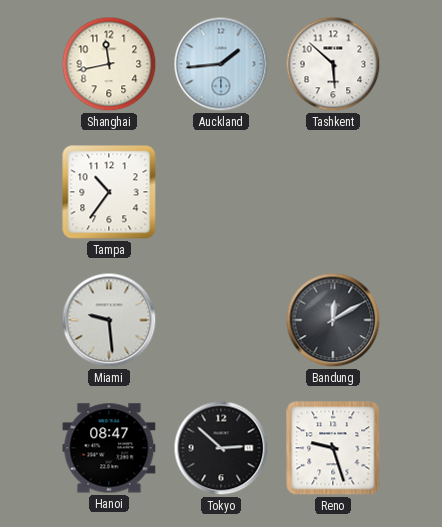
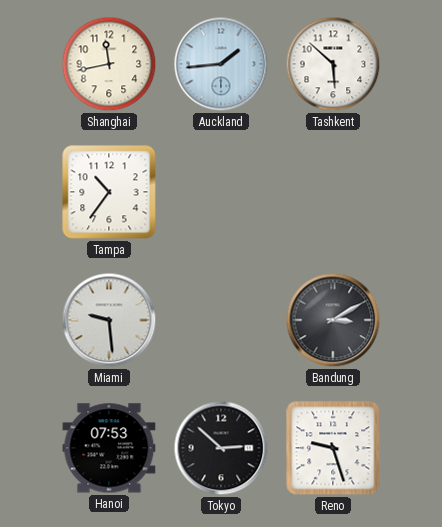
Bandung: 12:10 -> 3:10
Hanoi: 08:47 -> 07:53
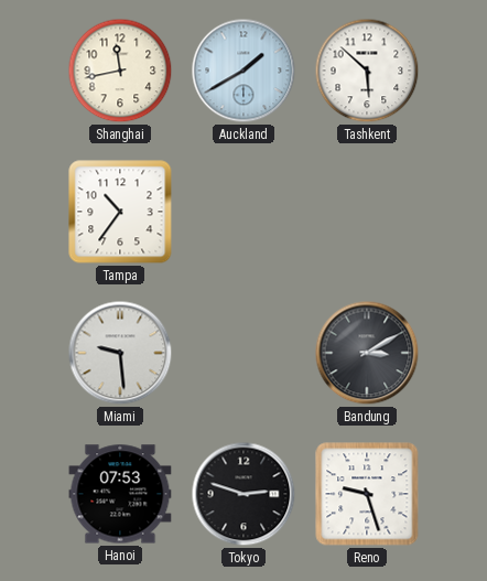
Auckland: 1:44 -> 1:40
Tokyo: 2:52 -> 2:48
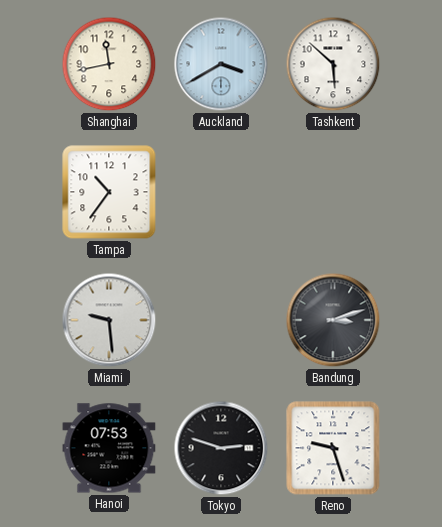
Auckland: 1:40 -> 3:40
Bandung: 3:10 -> 3:12
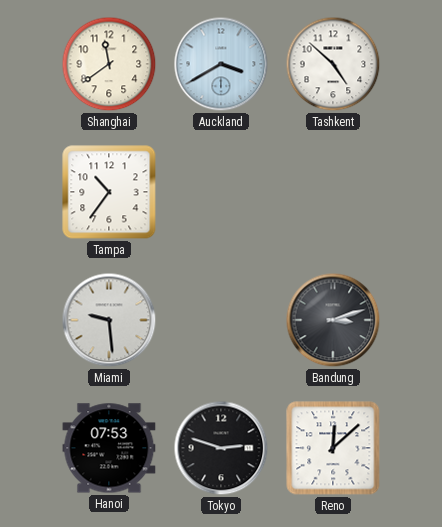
Shanghai: 11:43 -> 11:39
Tashkent: 5:52 -> 4:52
Reno: 9:27 -> 12:08
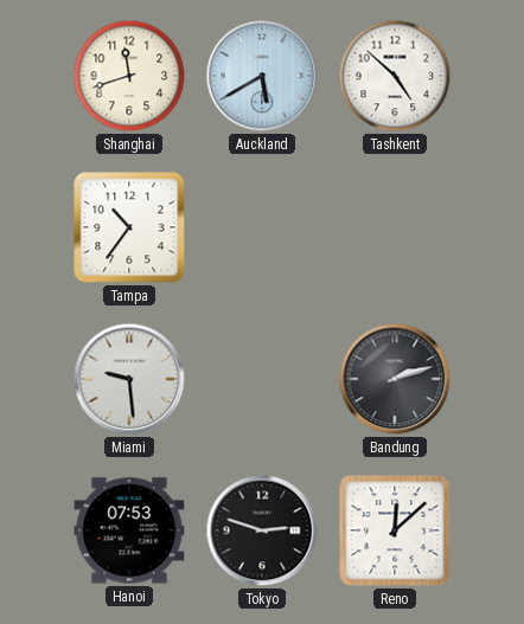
Shanghai: 11:39 -> 11:42
Auckland: 3:40 -> 5:40
Bandung: 3:12 -> 2:12
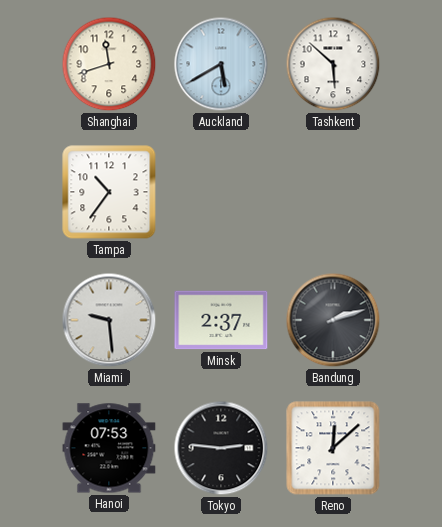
Tashkent: 4:52 -> 5:52
Minsk: none -> 2:37
Tokyo: 2:48 -> 2:46
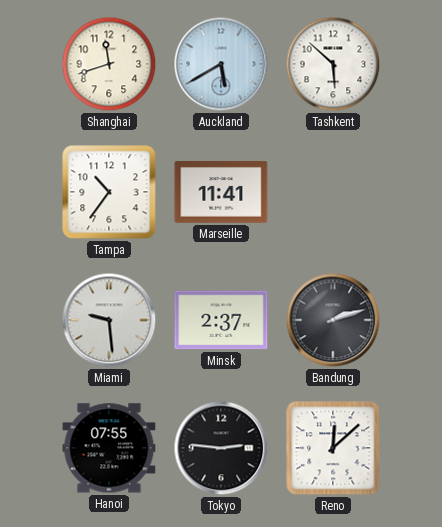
Marseille: none -> 11:41
Hanoi: 07:53 -> 07:55
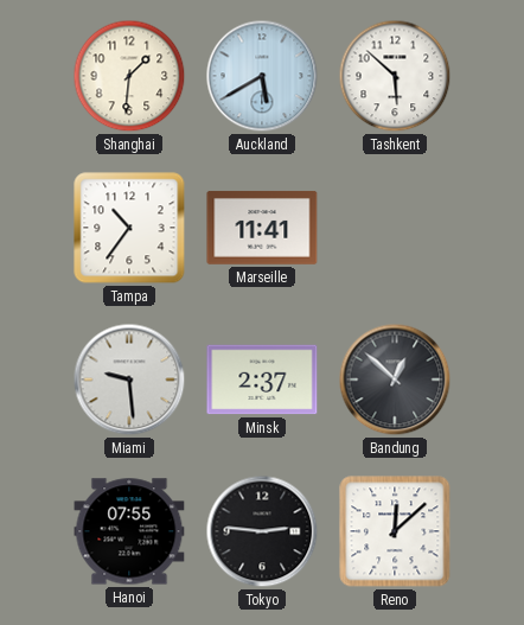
Shanghai: 11:42 -> 1:31
Bandung: 2:12 -> 12:52
